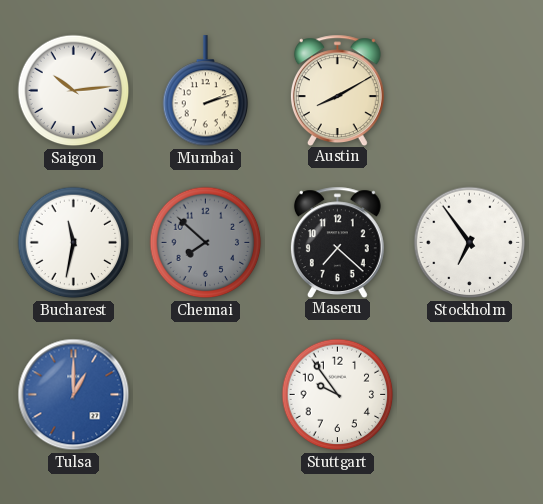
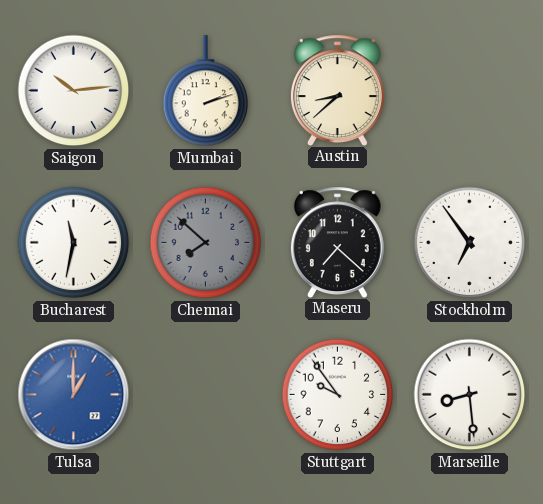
Austin: 8:10 -> 8:38
Marseille: none -> 8:29
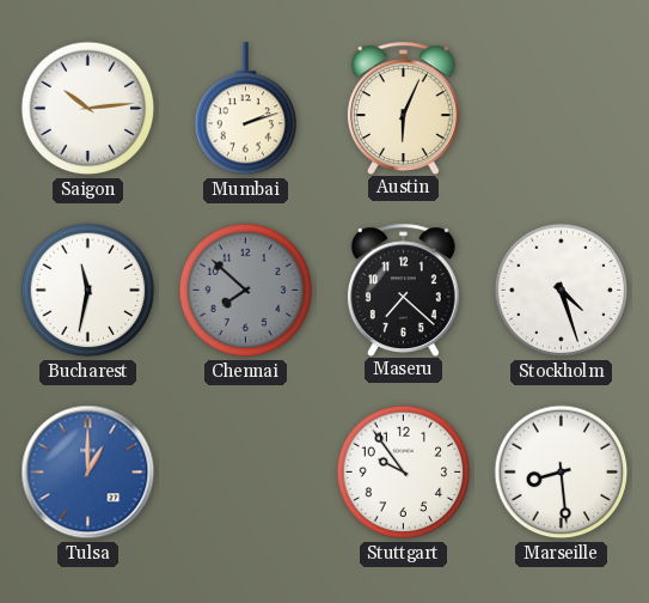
Austin: 8:38 -> 6:04
Stockholm: 6:54 -> 4:27
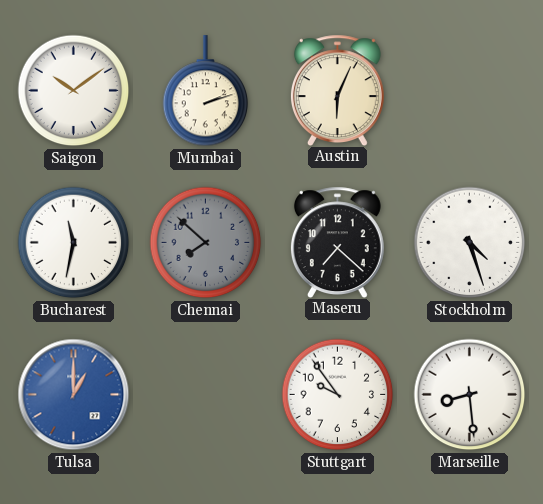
Saigon: 10:14 -> 10:09
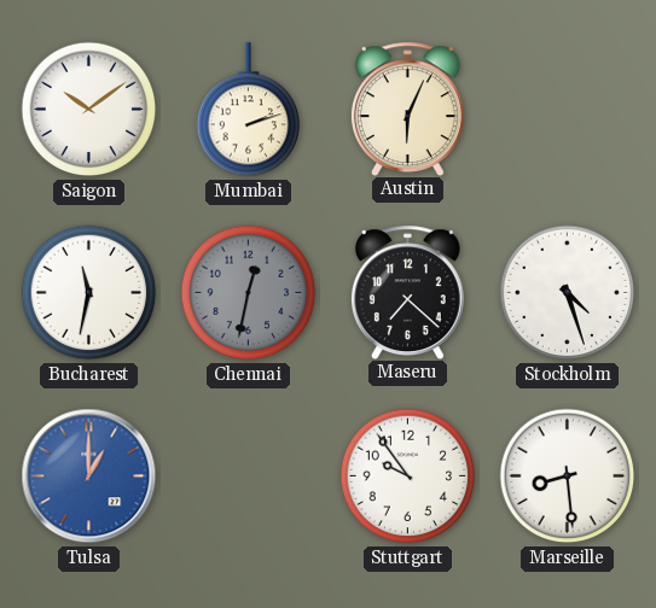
Chennai: 7:52 -> 12:32
